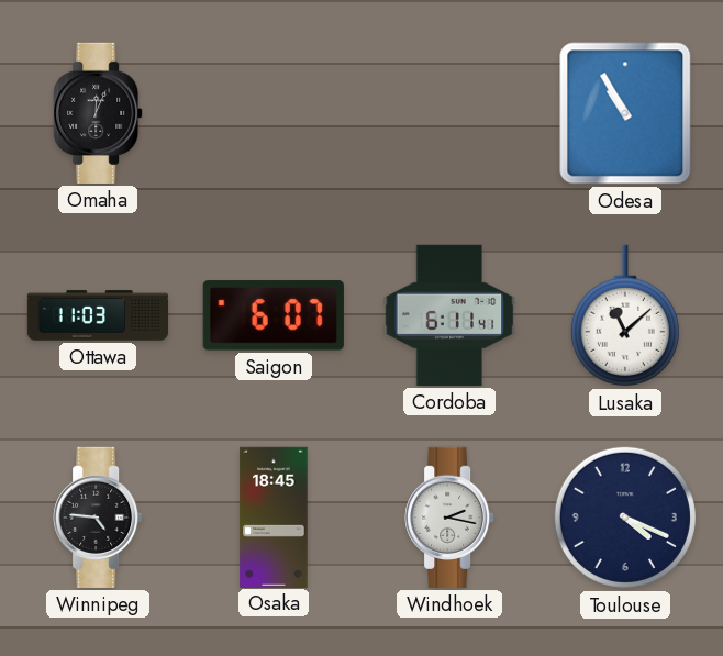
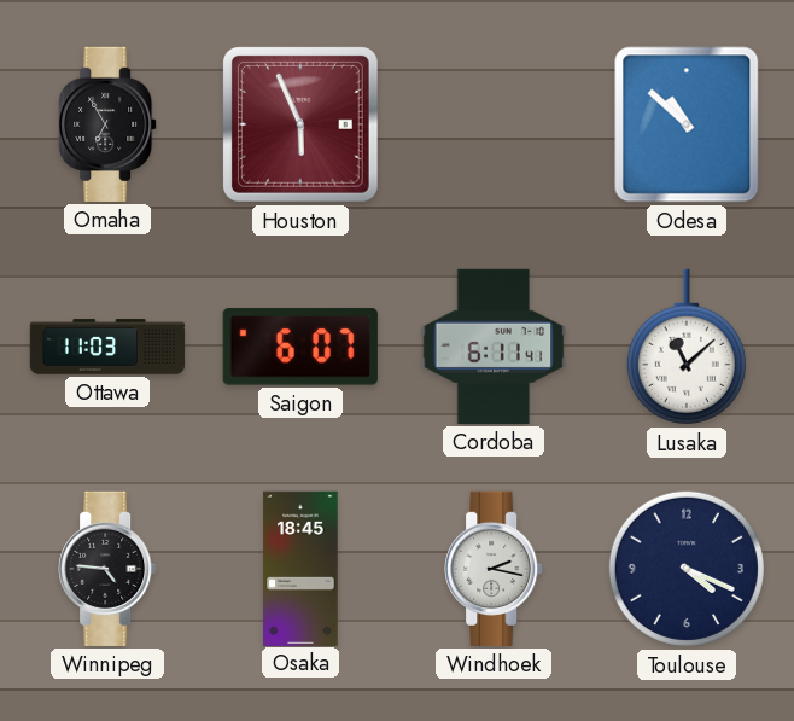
Omaha: 12:04 -> 6:55
Houston: none -> 5:56
Odesa: 10:55 -> 10:52
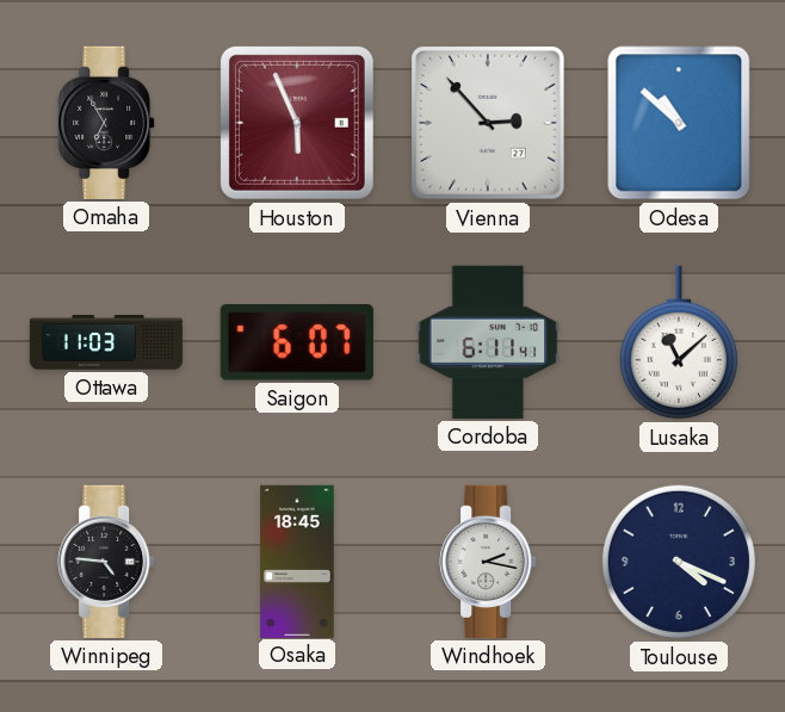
Vienna: none -> 2:53
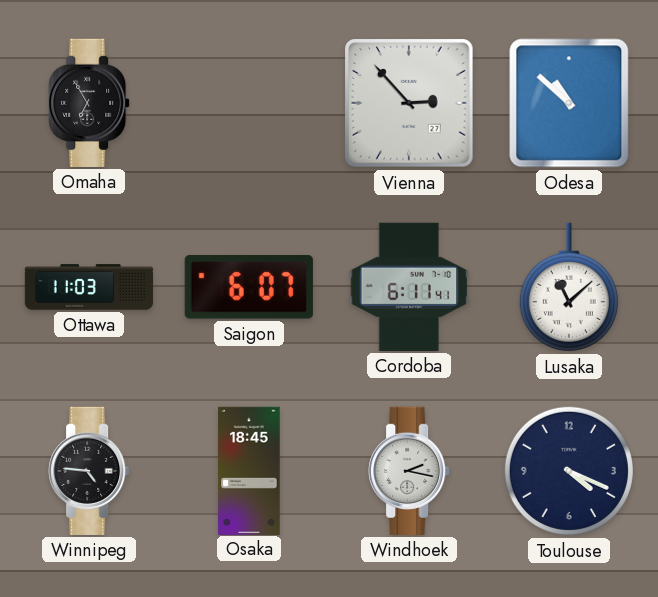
Houston: 5:56 -> none
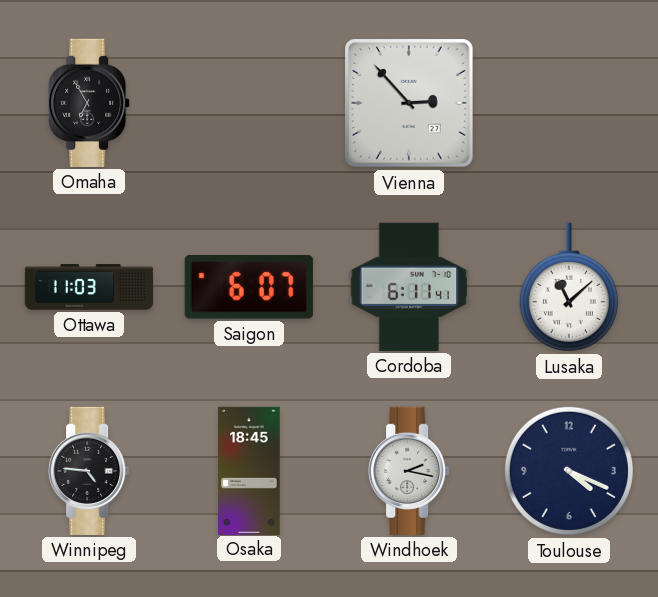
Odesa: 10:52 -> none
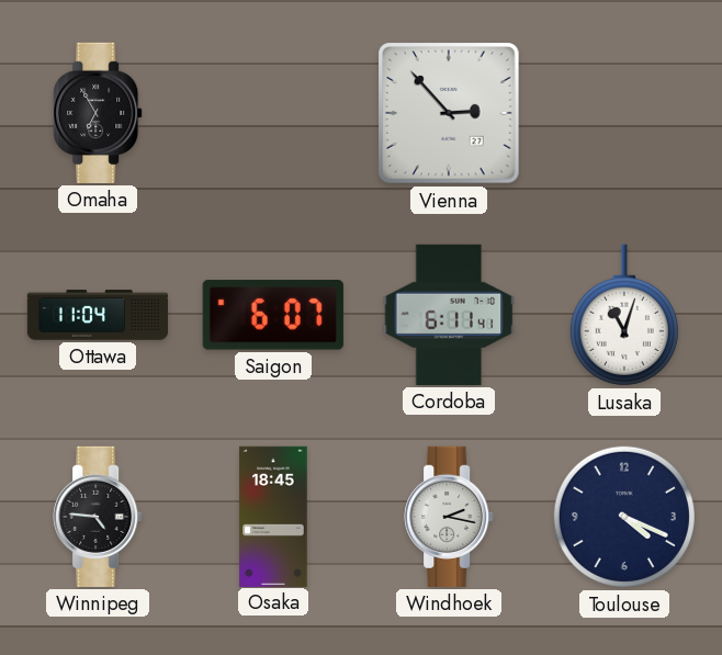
Ottawa: 11:03 -> 11:04
Lusaka: 11:08 -> 11:03
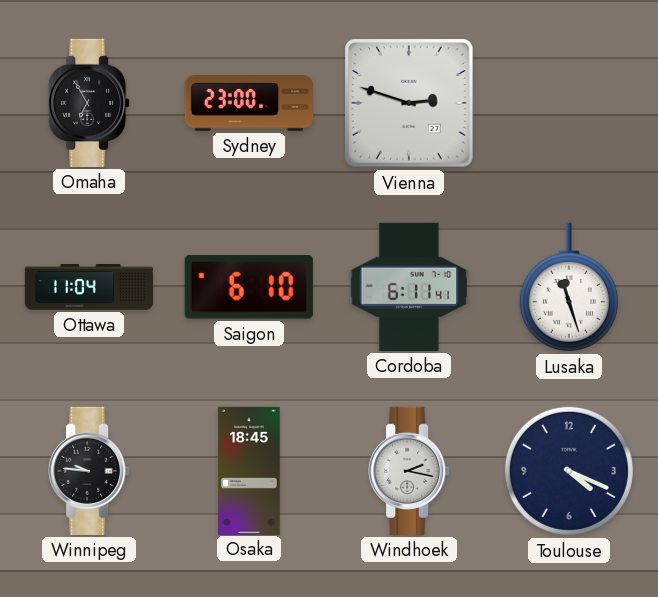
Sydney: none -> 23:00
Vienna: 2:53 -> 2:48
Saigon: 6:07 -> 6:10
Lusaka: 11:03 -> 11:27
Winnipeg: 4:46 -> 9:46
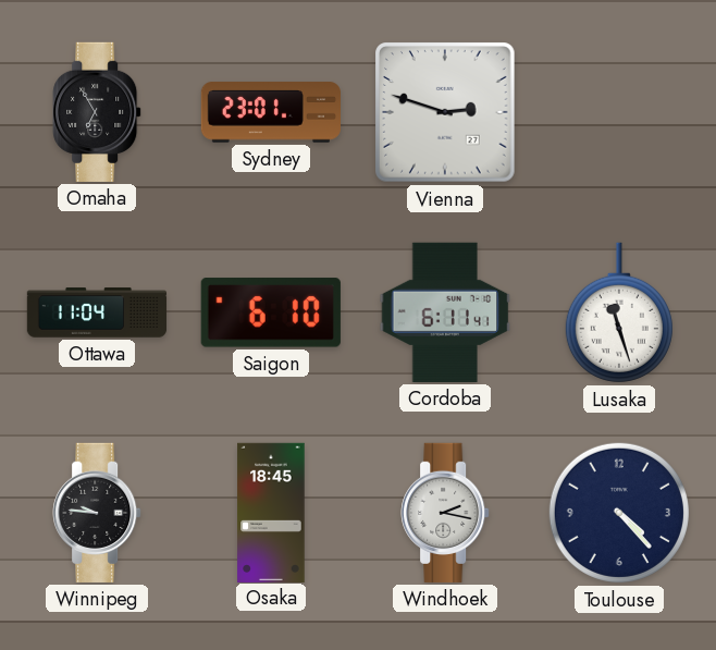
Sydney: 23:00 -> 23:01
Toulouse: 4:19 -> 4:23
